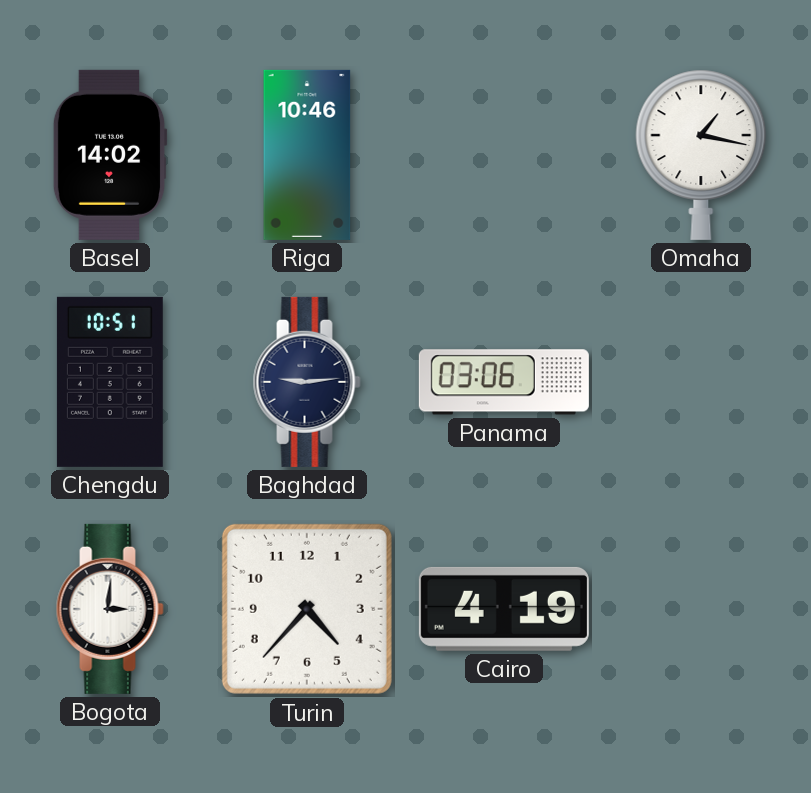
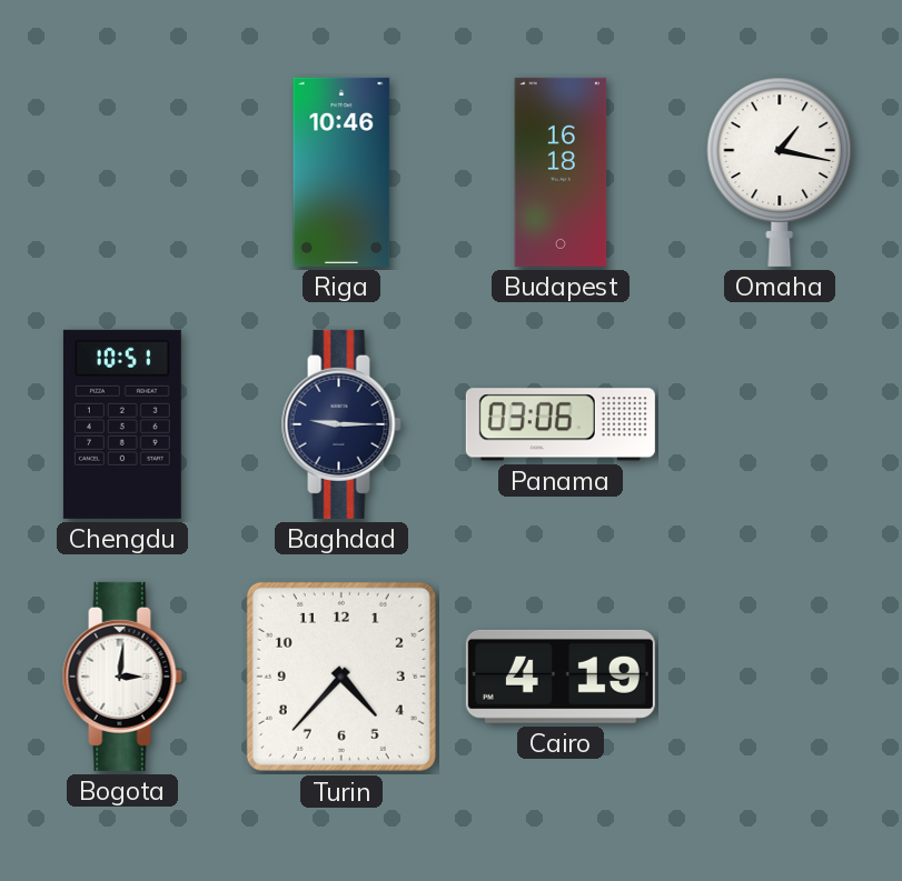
Basel: 14:02 -> none
Budapest: none -> 16:18
Baghdad: 9:14 -> 9:15
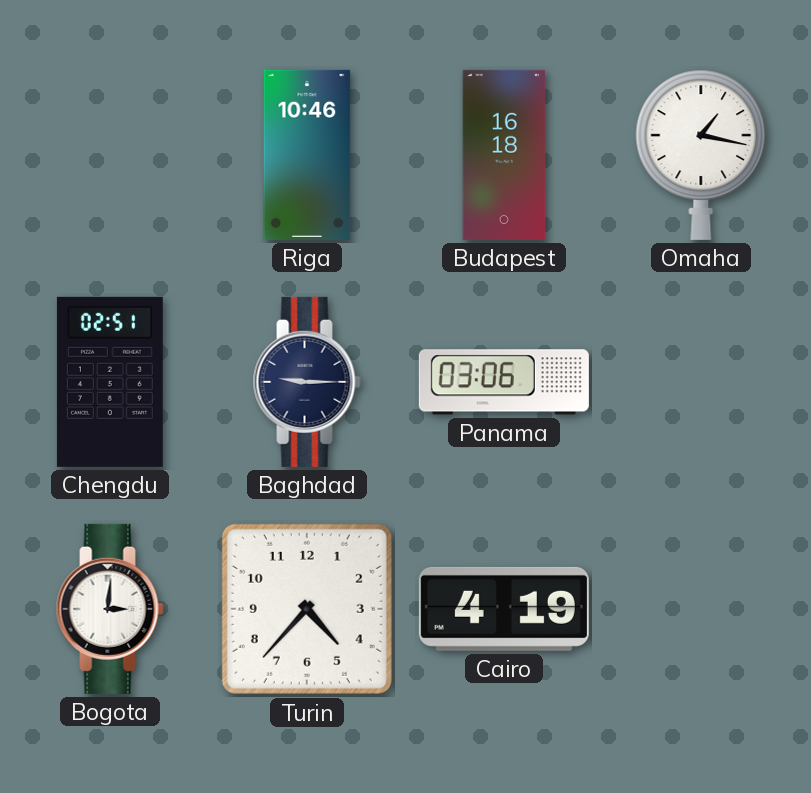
Chengdu: 10:51 -> 02:51
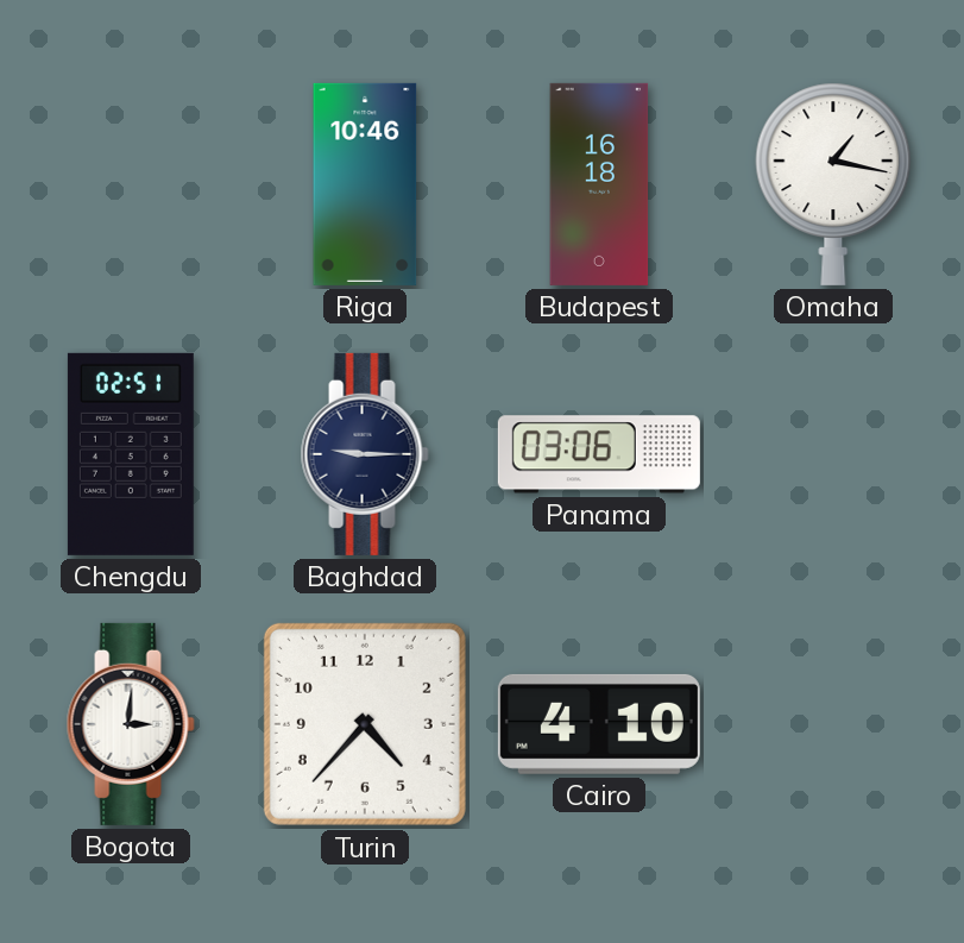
Cairo: 4:19 -> 4:10
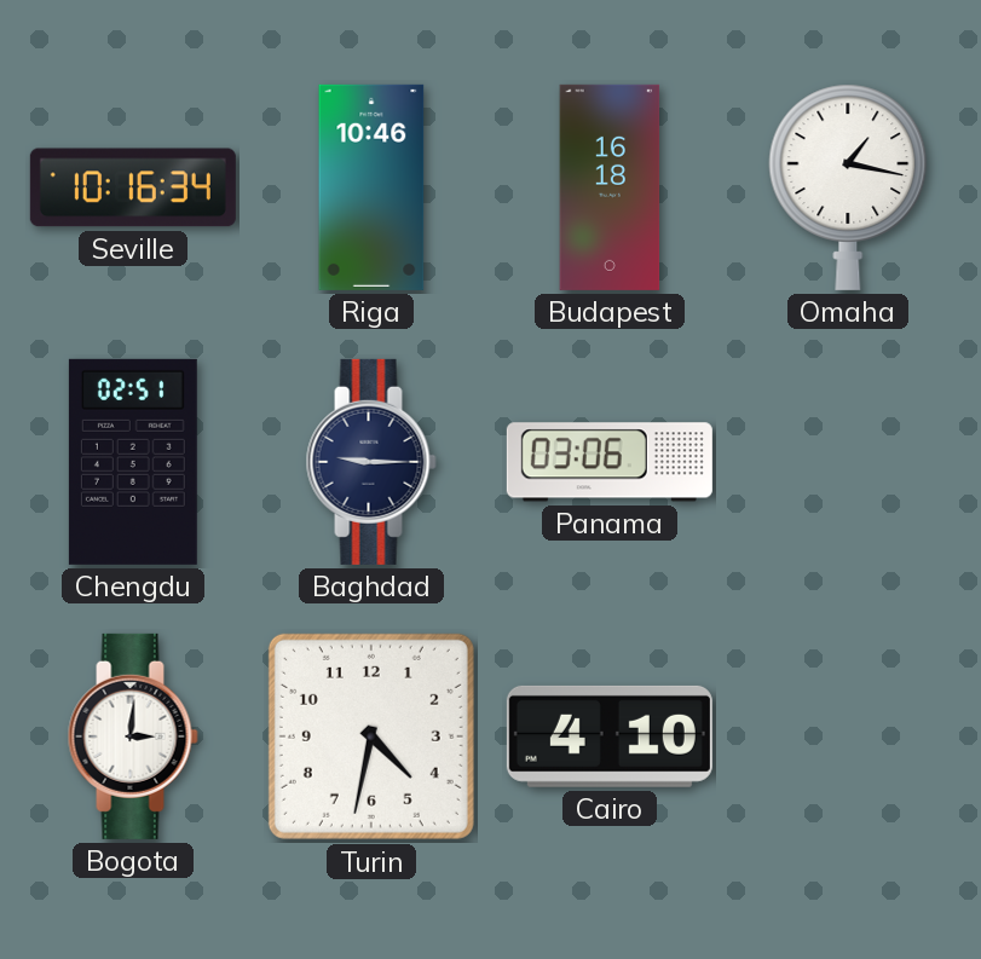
Seville: none -> 10:16
Turin: 4:37 -> 4:32
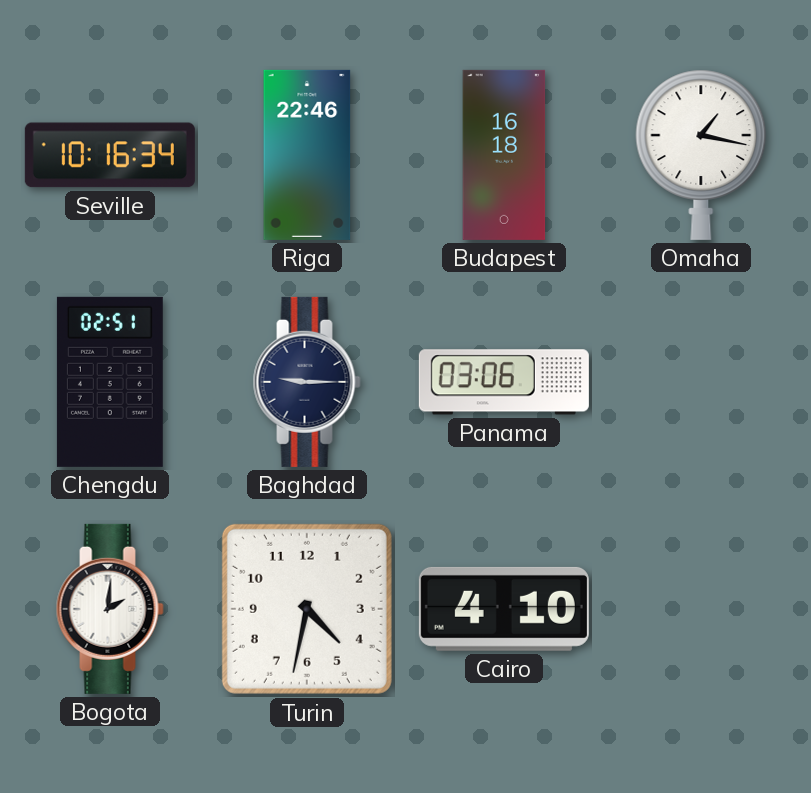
Riga: 10:46 -> 22:46
Bogota: 3:01 -> 2:01
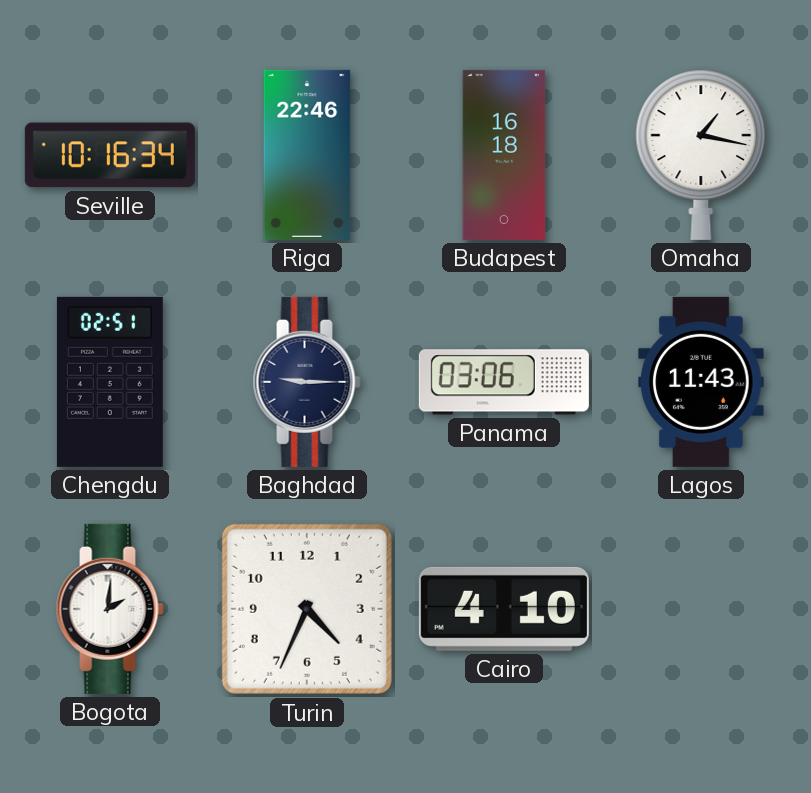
Lagos: none -> 11:43
Turin: 4:32 -> 4:34
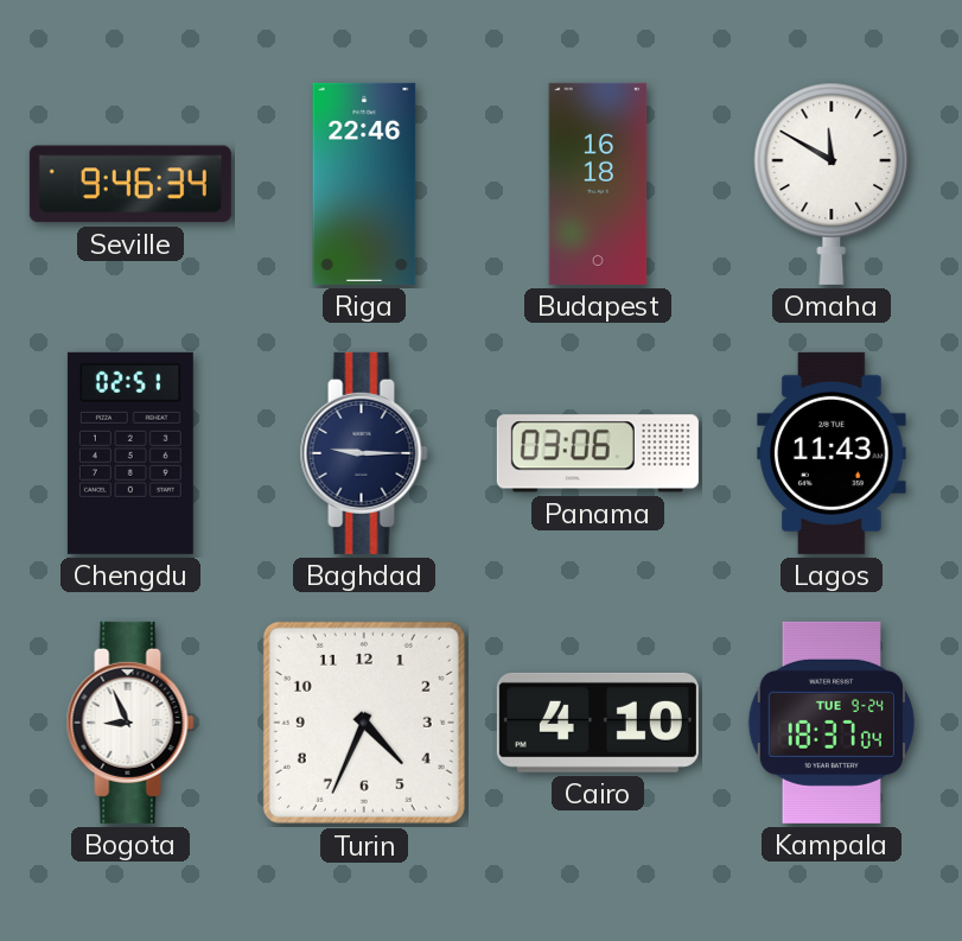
Seville: 10:16 -> 9:46
Omaha: 1:17 -> 11:50
Bogota: 2:01 -> 8:56
Kampala: none -> 18:37
